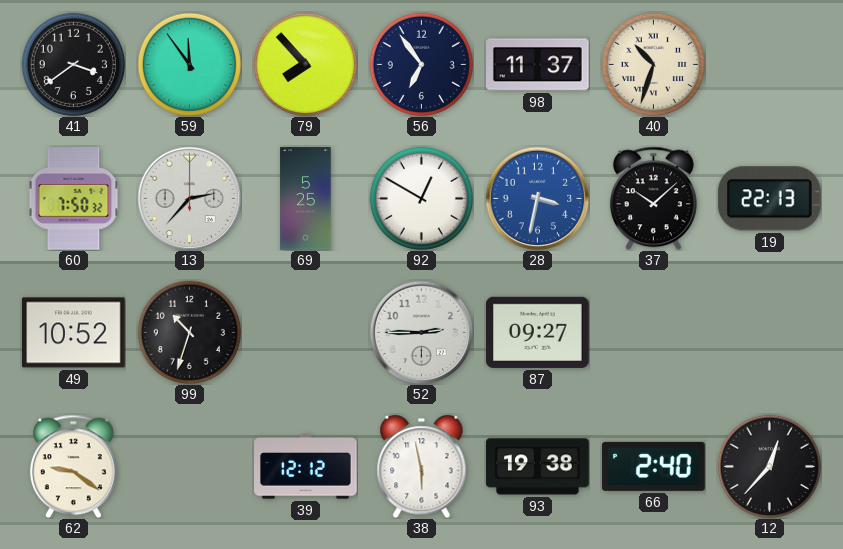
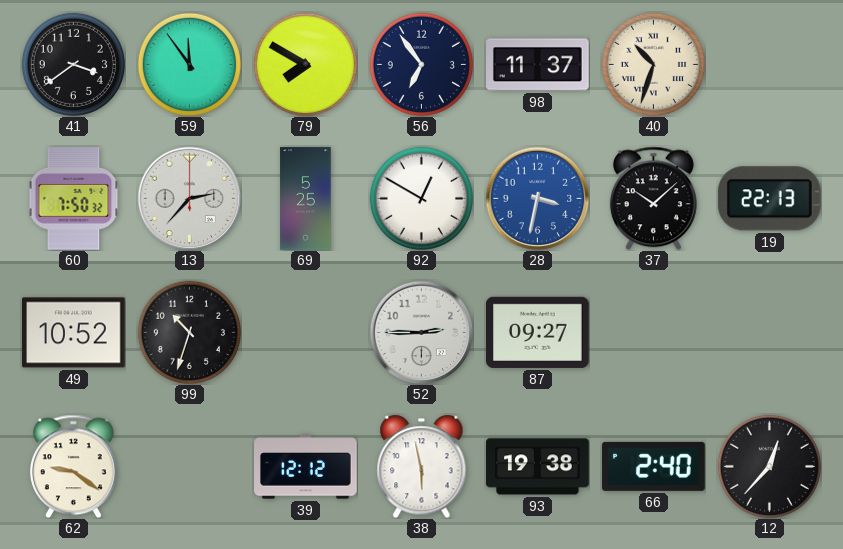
79: 7:53 -> 7:50
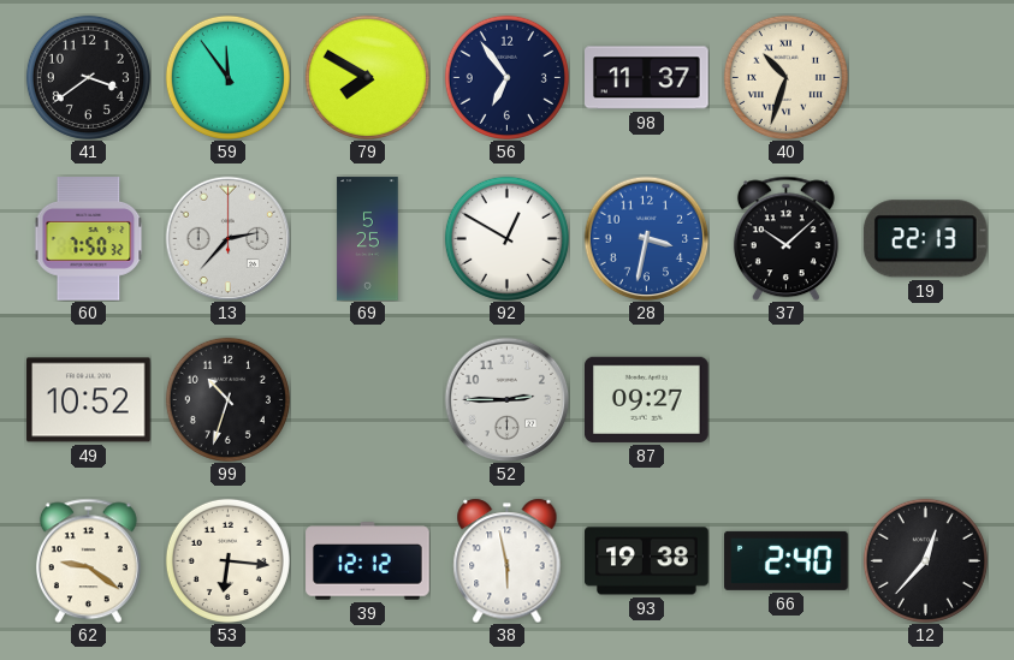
53: none -> 6:16
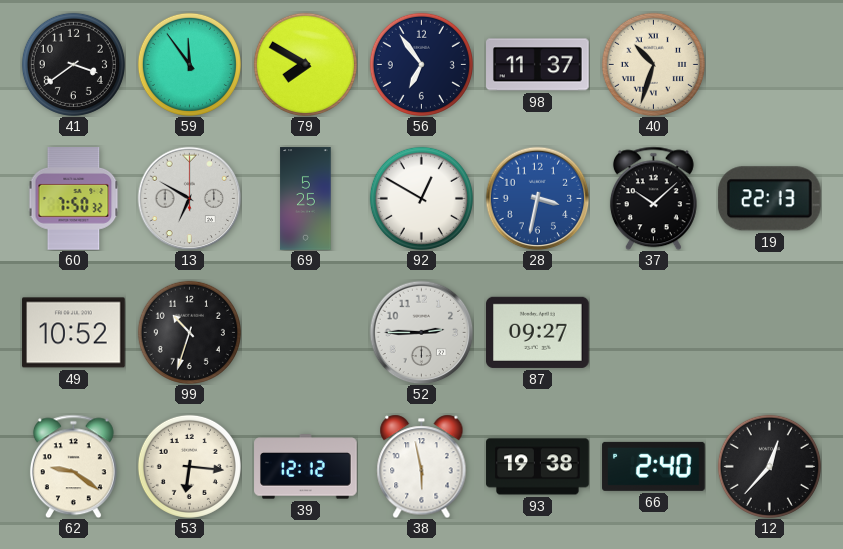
13: 2:37 -> 6:50
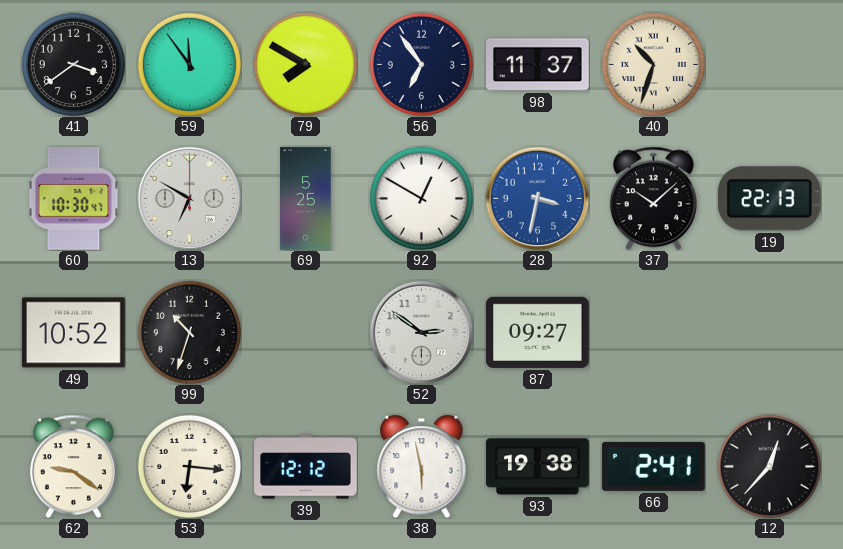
60: 7:50 -> 10:30
52: 2:45 -> 2:51
66: 2:40 -> 2:41
